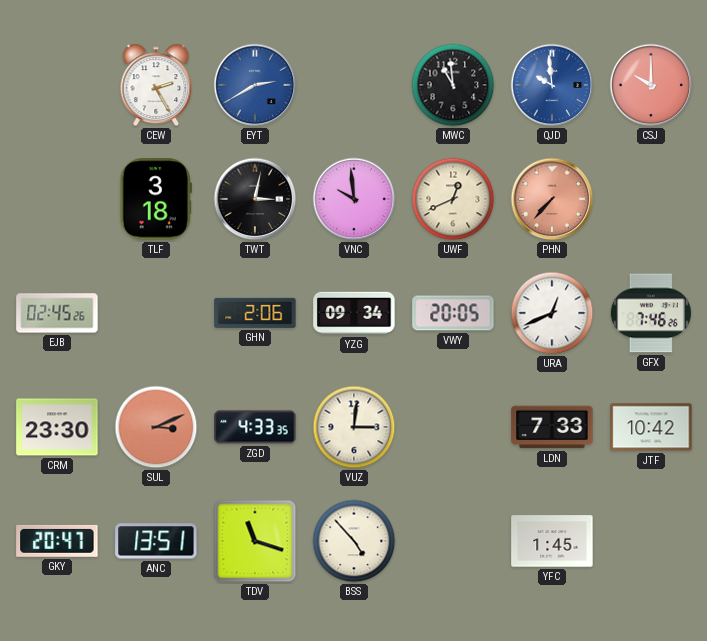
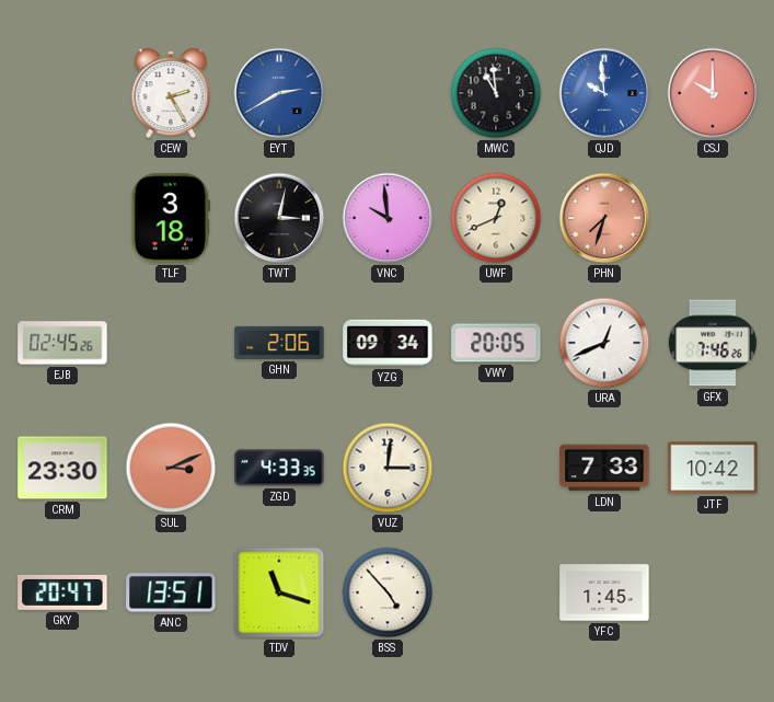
PHN: 7:37 -> 7:33
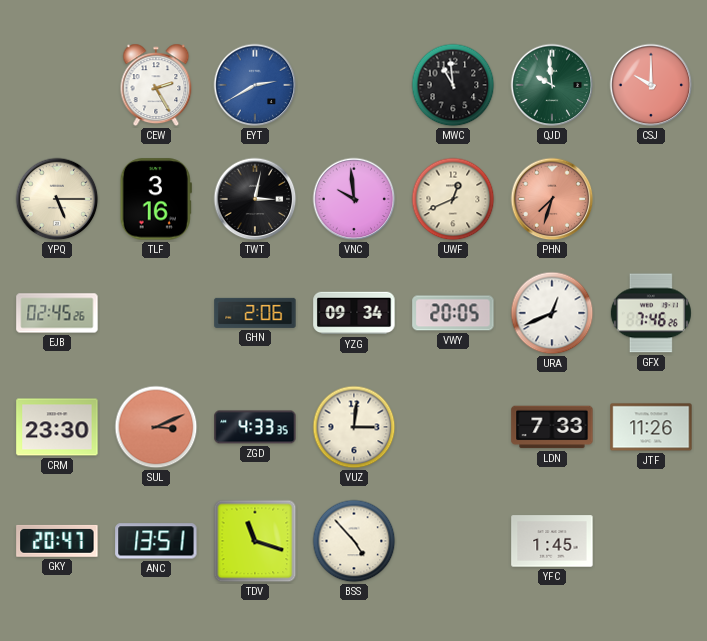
QJD dial: blue -> green
YPQ: none -> 5:15
TLF: 3:18 -> 3:16
JTF: 10:42 -> 11:26
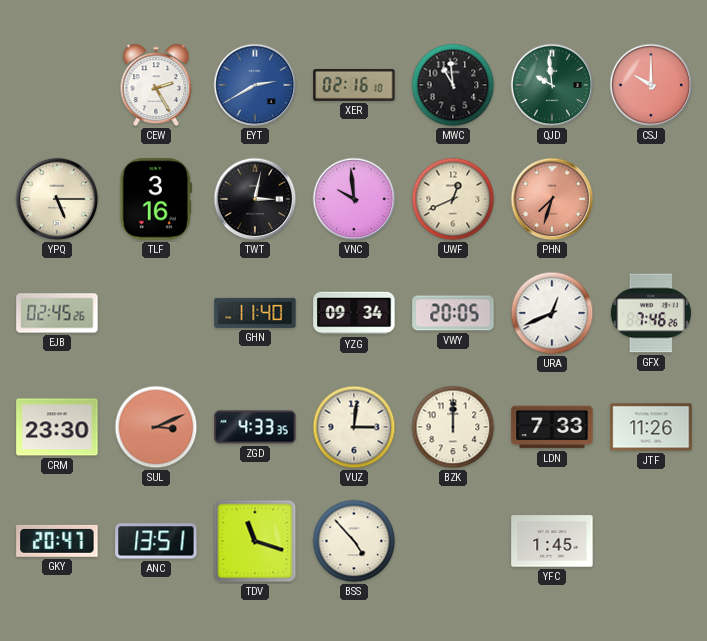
XER: none -> 02:16
GHN: 2:06 -> 11:40
BZK: none -> 12:00
